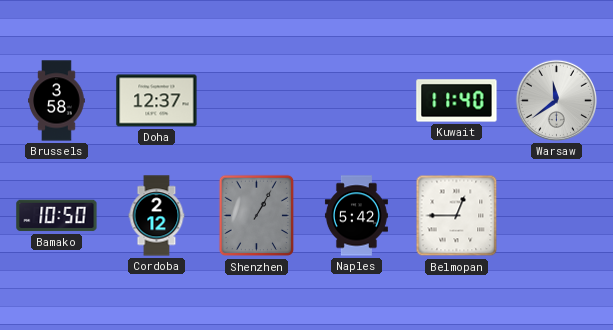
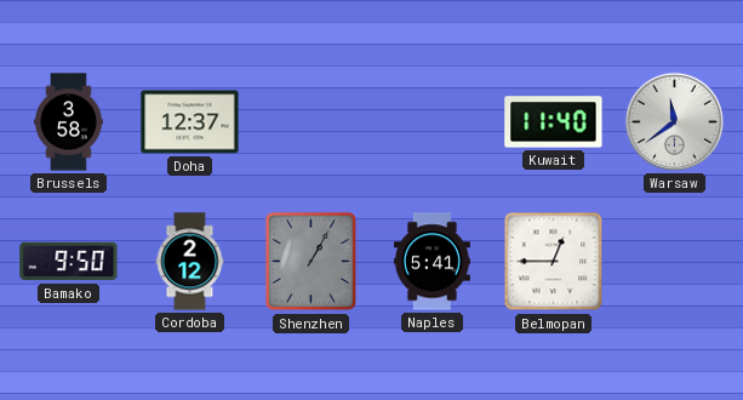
Bamako: 10:50 -> 9:50
Naples: 5:42 -> 5:41
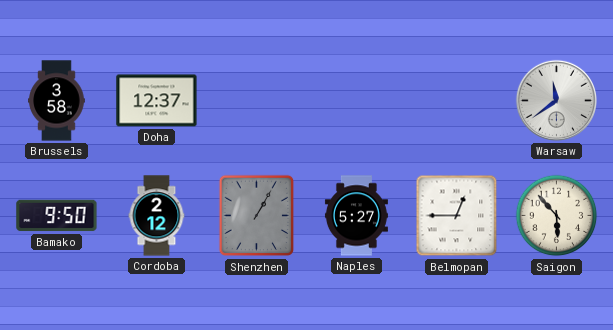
Kuwait: 11:40 -> none
Naples: 5:41 -> 5:27
Saigon: none -> 5:53
